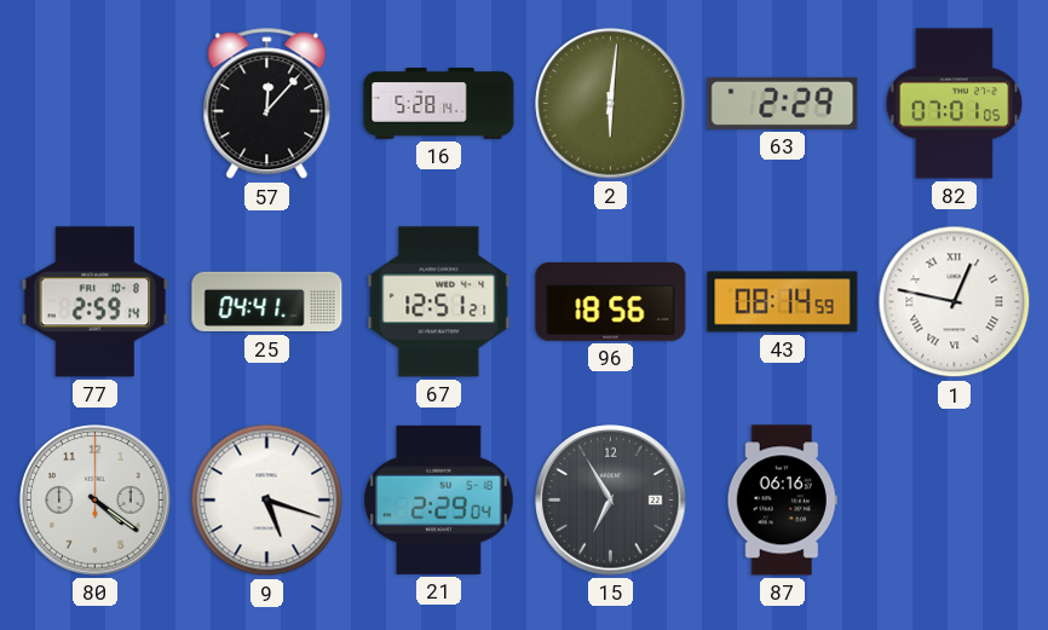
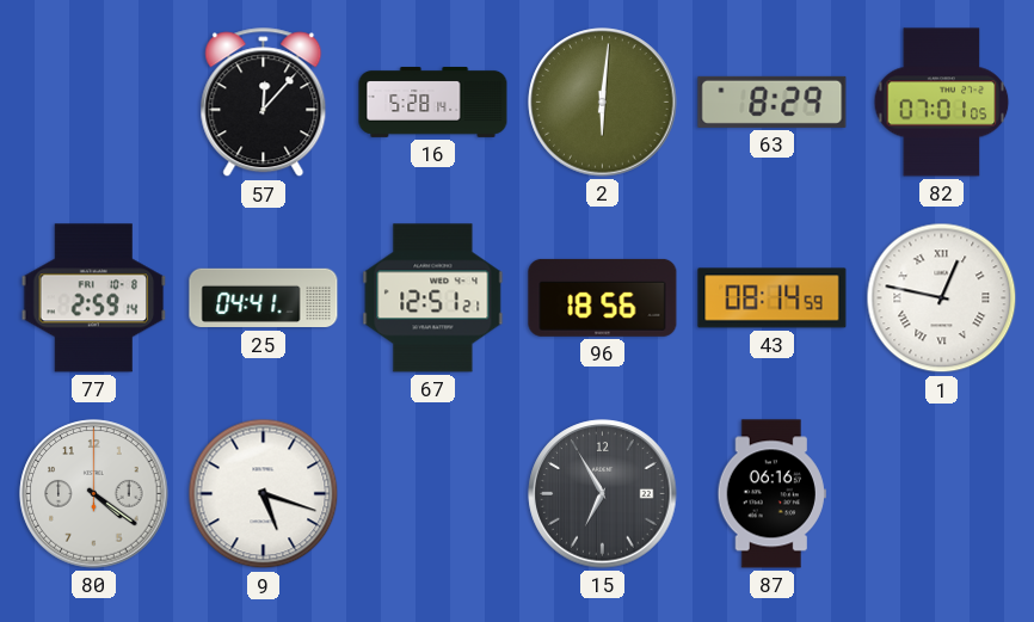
63: 2:29 -> 8:29
21: 2:29 -> none
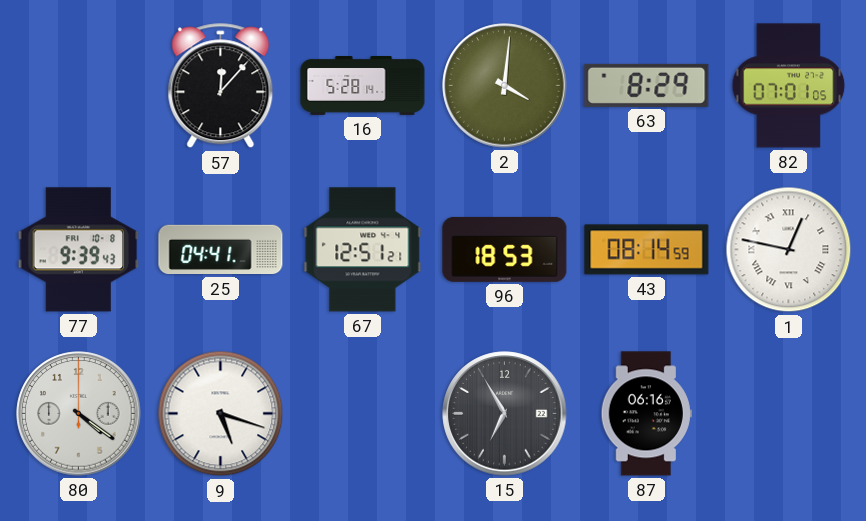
2: 6:01 -> 4:01
77: 2:59 -> 9:39
96: 18:56 -> 18:53
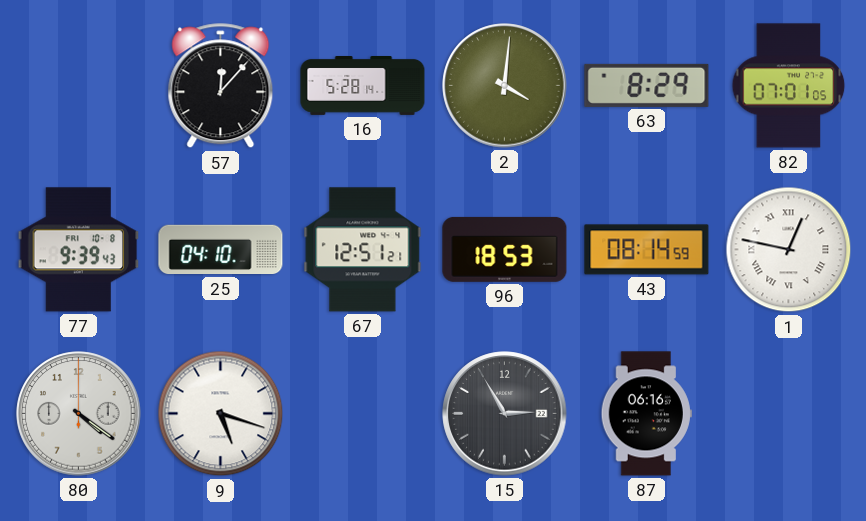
25: 04:41 -> 04:10
15: 6:55 -> 2:55
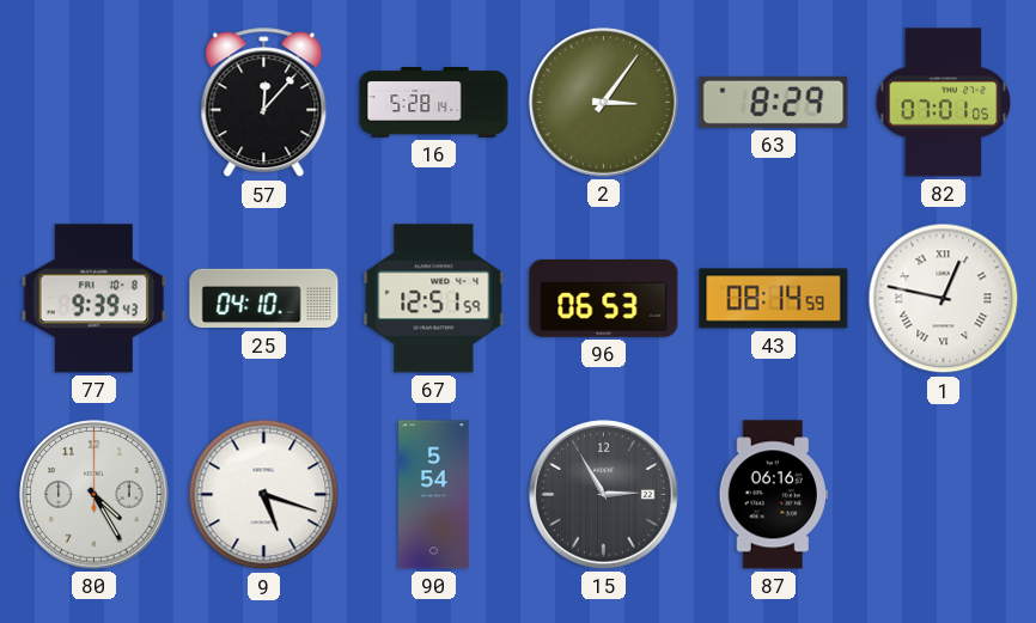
2: 4:01 -> 3:06
67: 12:51:21 -> 12:51:59
96: 18:53 -> 06:53
80: 4:21 -> 4:25
90: none -> 5:54
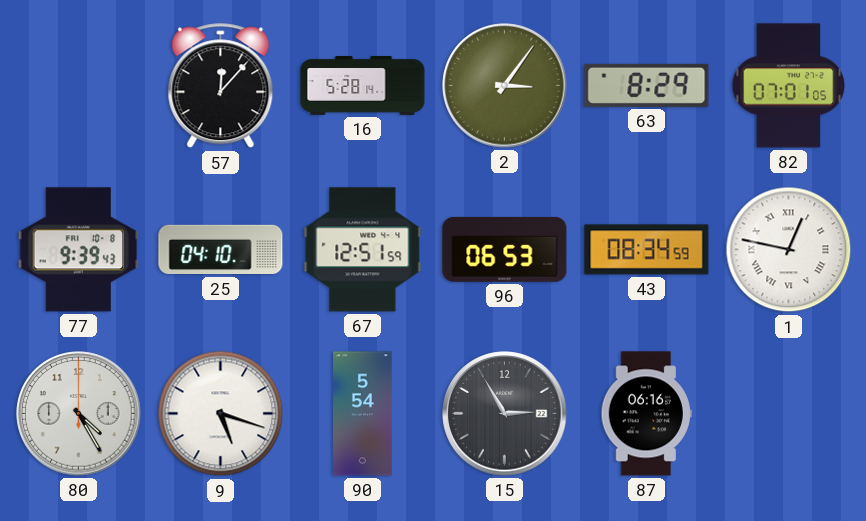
43: 08:14 -> 08:34
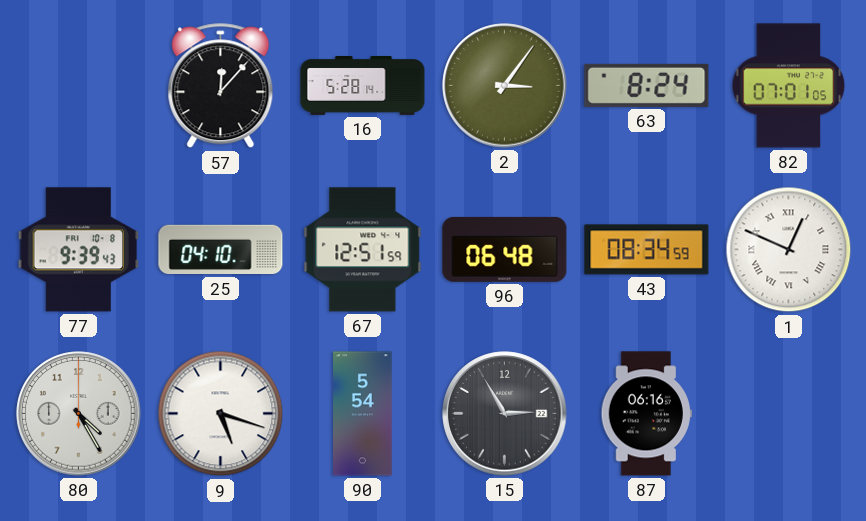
63: 8:29 -> 8:24
96: 06:53 -> 06:48
1: 12:47 -> 12:49
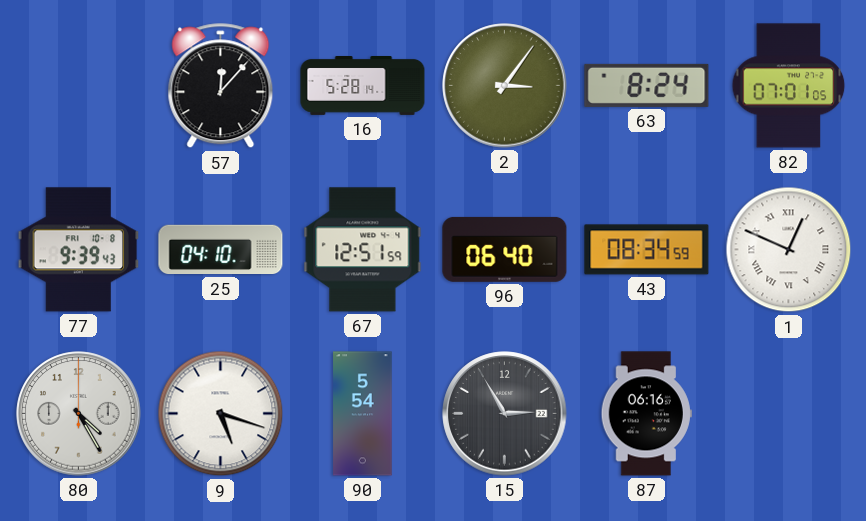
96: 06:48 -> 06:40
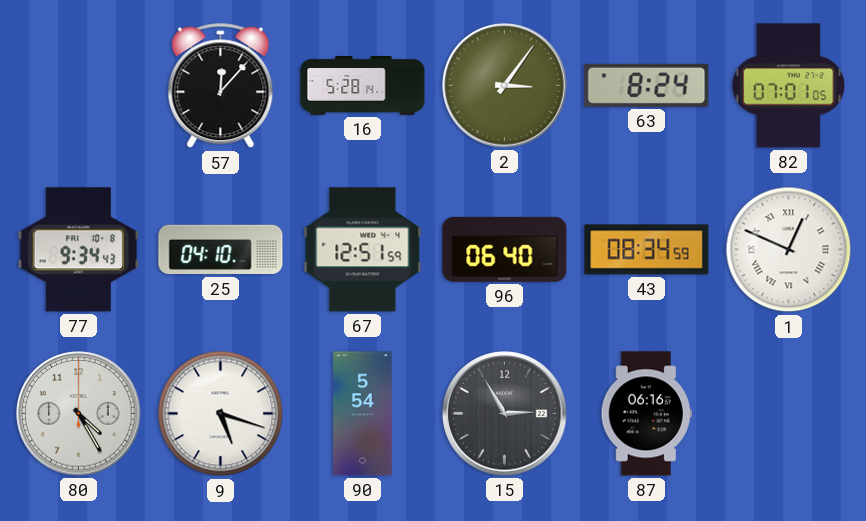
77: 9:39 -> 9:34
